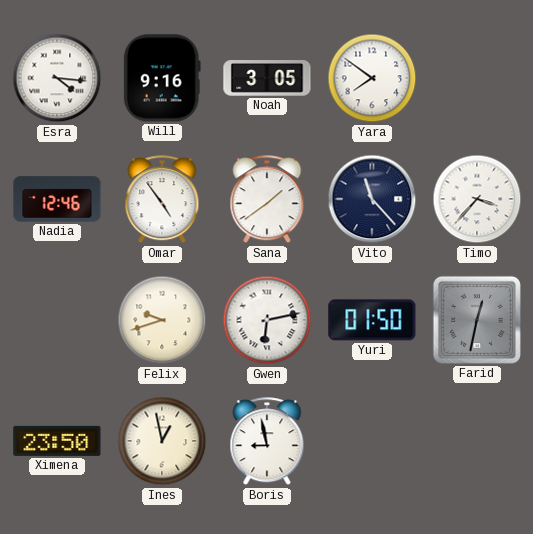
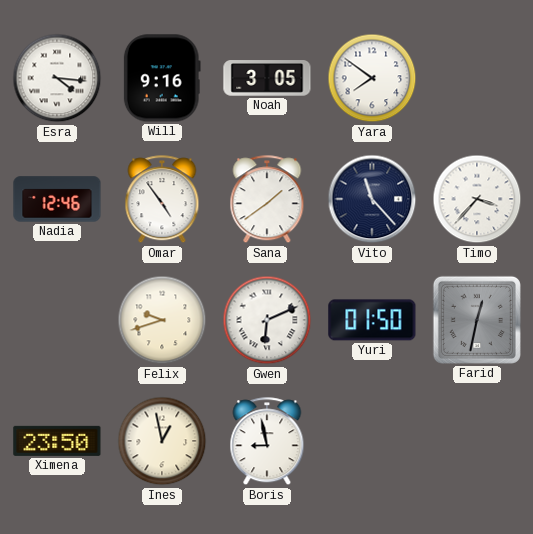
Gwen: 6:13 -> 6:11
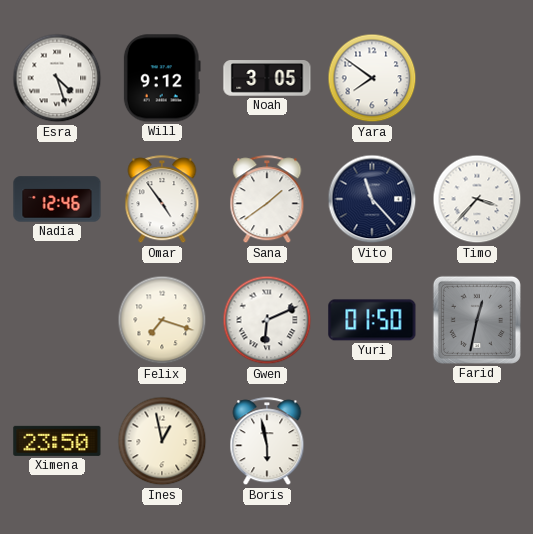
Esra: 4:16 -> 4:27
Will: 9:16 -> 9:12
Felix: 9:42 -> 7:18
Boris: 8:58 -> 5:58
